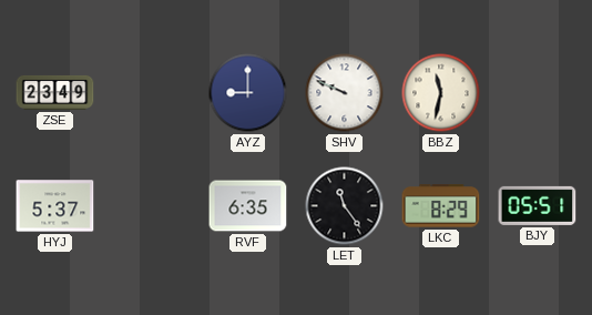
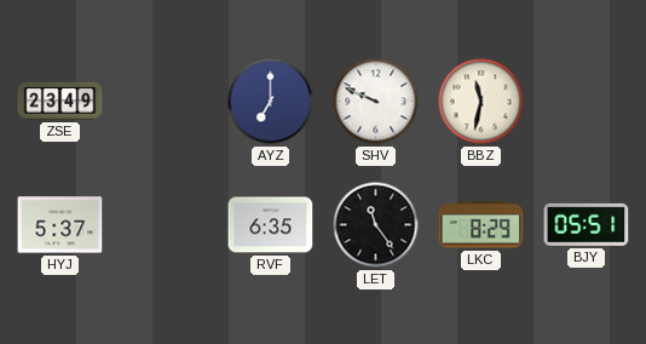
AYZ: 9:00 -> 7:00
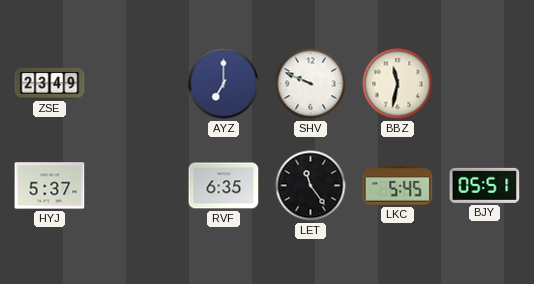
LKC: 8:29 -> 5:45
